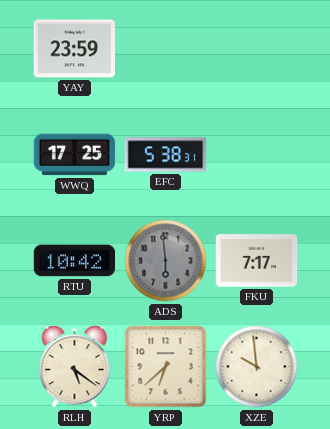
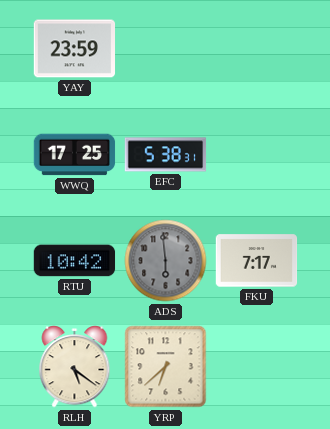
XZE: 9:59 -> none
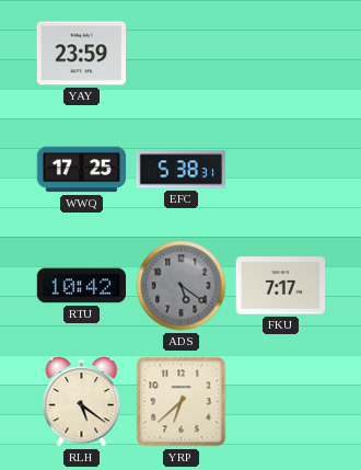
ADS: 5:59 -> 5:21
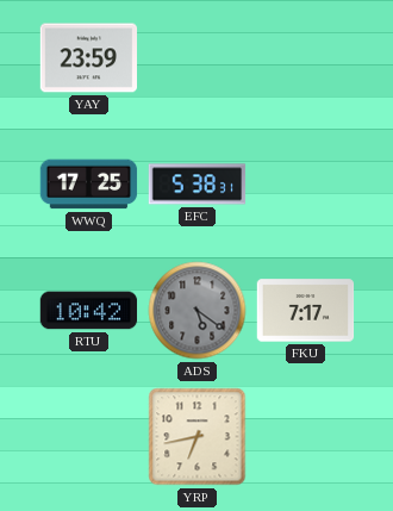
RLH: 5:21 -> none
YRP: 6:38 -> 6:43
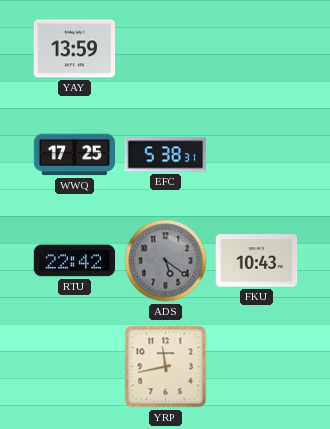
YAY: 23:59 -> 13:59
RTU: 10:42 -> 22:42
FKU: 7:17 -> 10:43
YRP: 6:43 -> 11:43
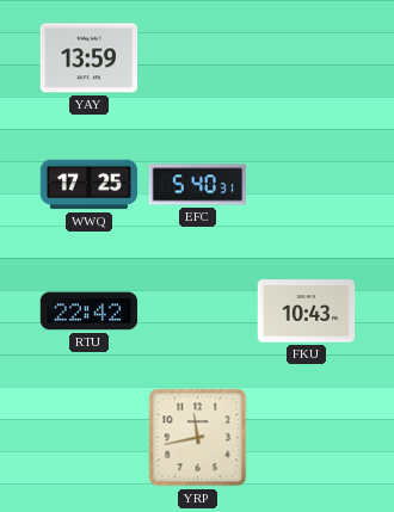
EFC: 5:38 -> 5:40
ADS: 5:21 -> none
